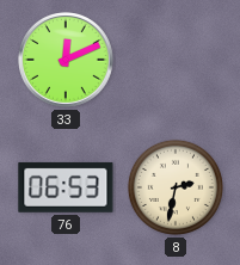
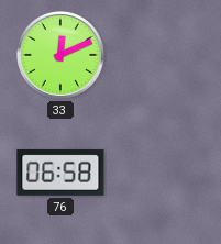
76: 06:53 -> 06:58
8: 2:32 -> none
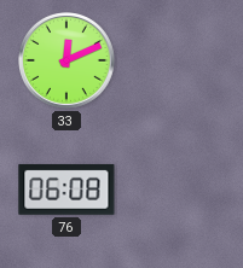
76: 06:58 -> 06:08
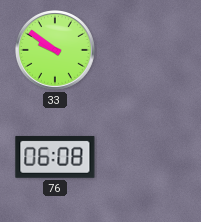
33: 12:11 -> 9:51
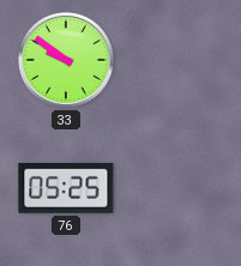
76: 06:08 -> 05:25
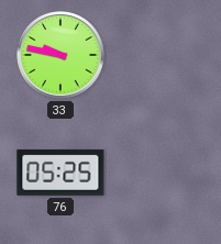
33: 9:51 -> 9:47
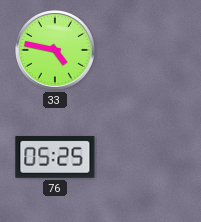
33: 9:47 -> 4:47
